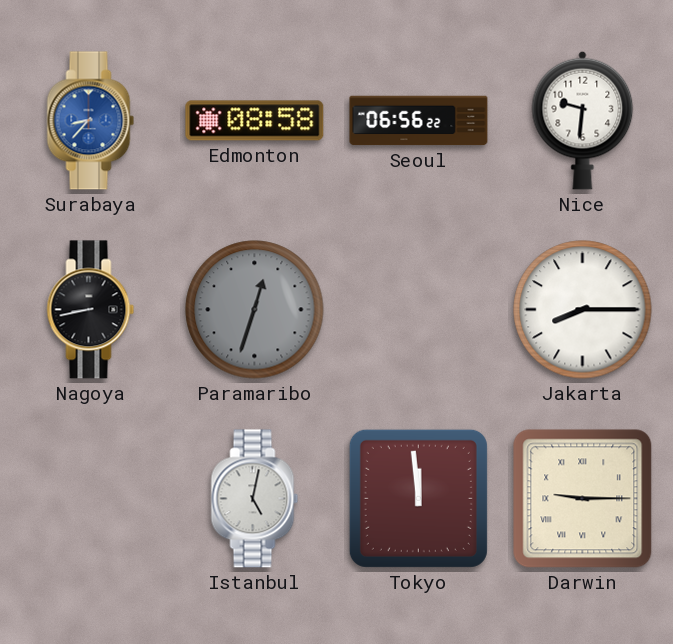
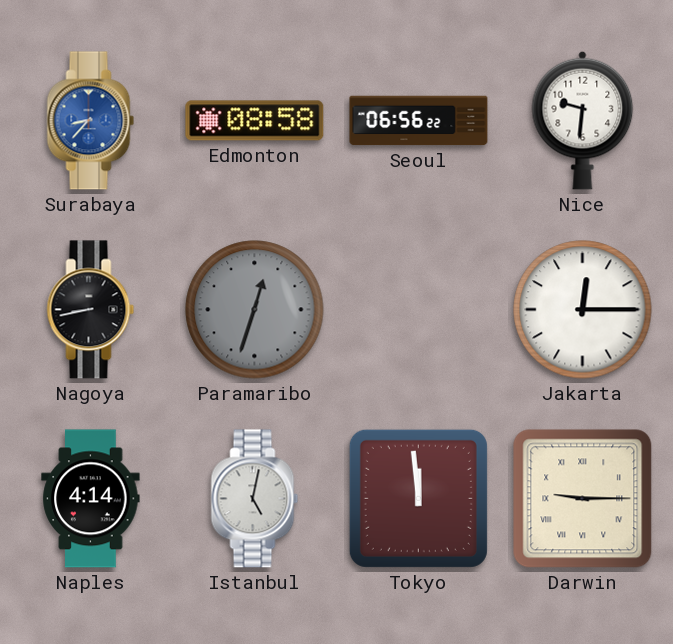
Jakarta: 8:15 -> 12:15
Naples: none -> 4:14
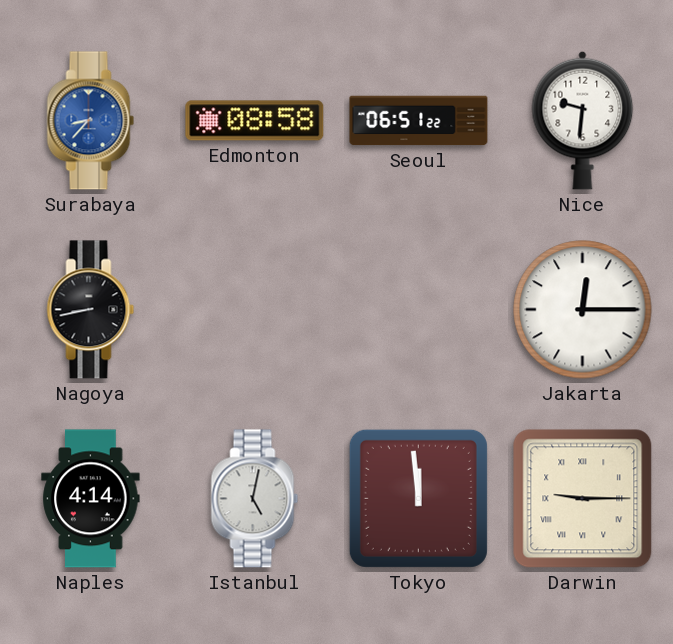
Seoul: 06:56 -> 06:51
Paramaribo: 12:33 -> none
